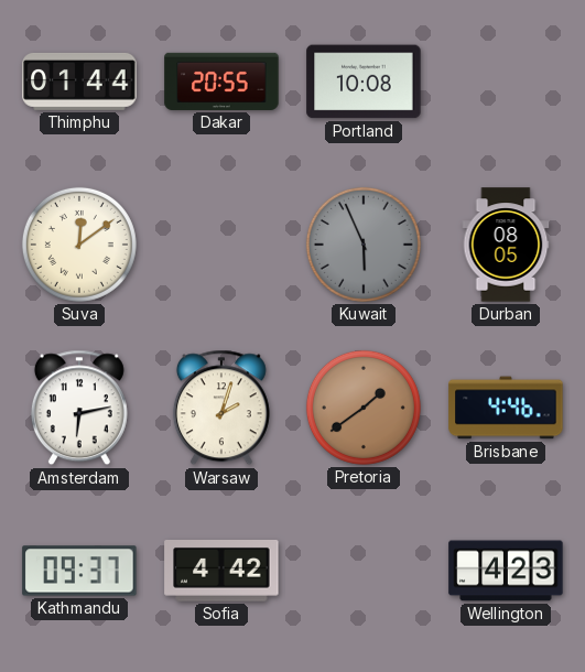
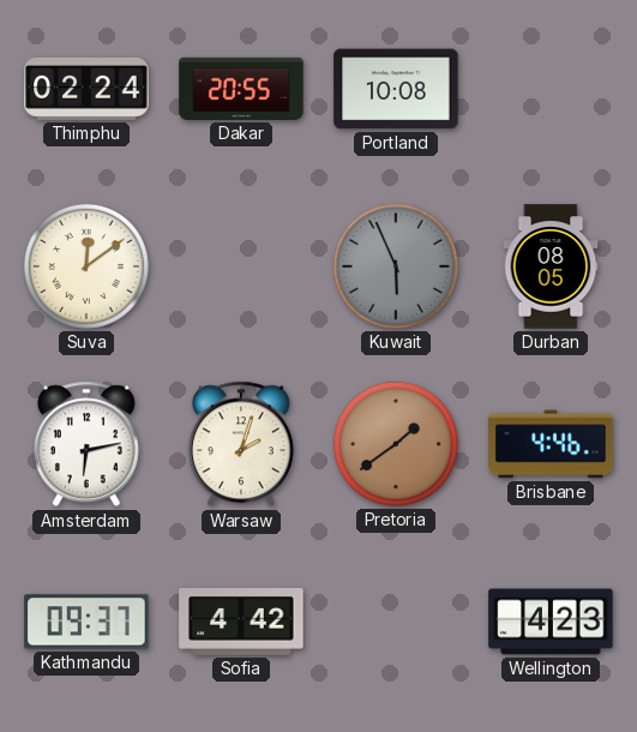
Thimphu: 01:44 -> 02:24
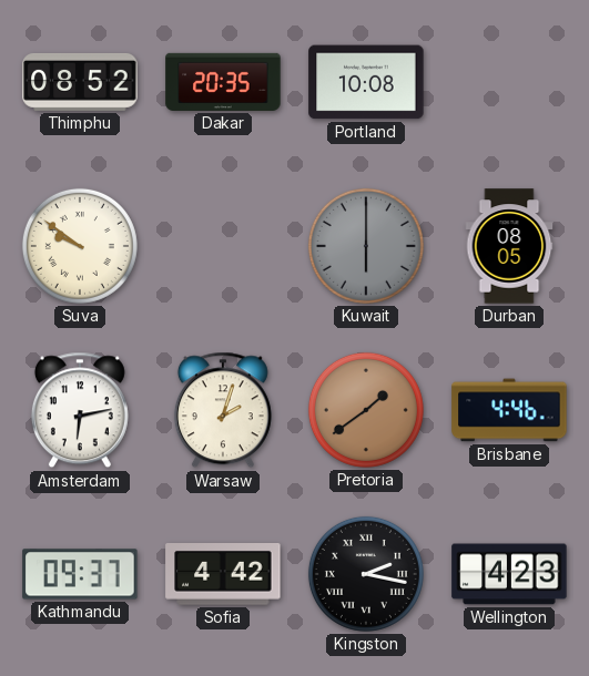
Thimphu: 02:24 -> 08:52
Dakar: 20:55 -> 20:35
Suva: 12:09 -> 9:51
Kuwait: 5:56 -> 6:00
Kingston: none -> 2:17
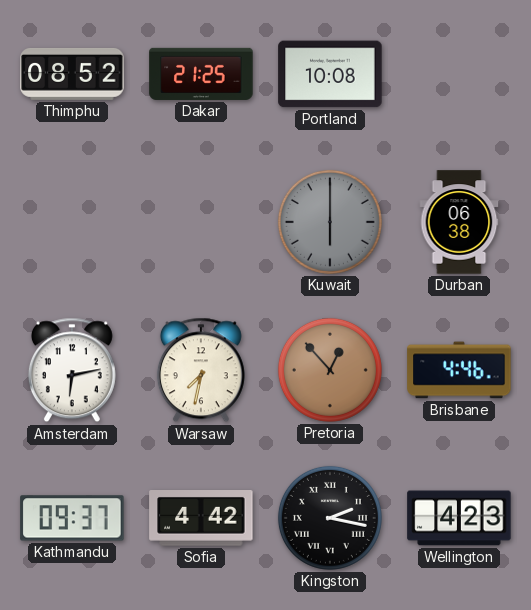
Dakar: 20:35 -> 21:25
Suva: 9:51 -> none
Durban: 08:05 -> 06:38
Warsaw: 2:03 -> 7:32
Pretoria: 1:39 -> 12:53
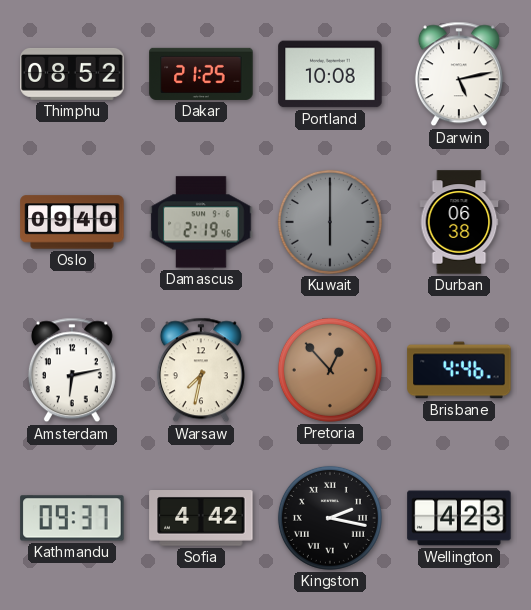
Darwin: none -> 5:13
Oslo: none -> 09:40
Damascus: none -> 2:19
